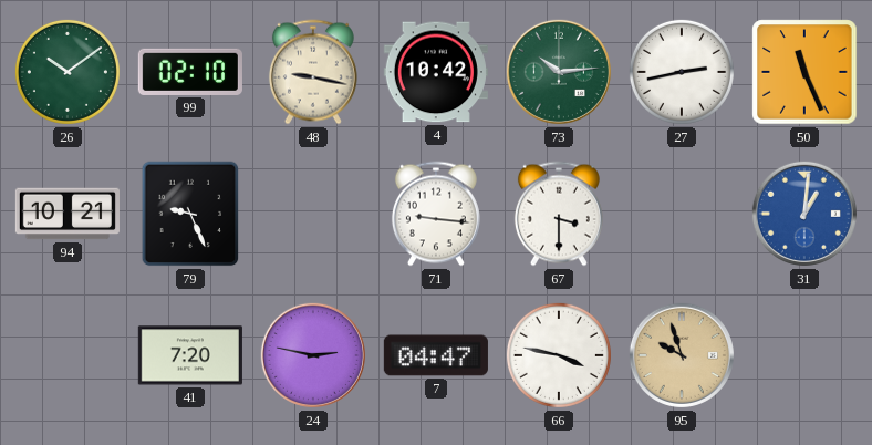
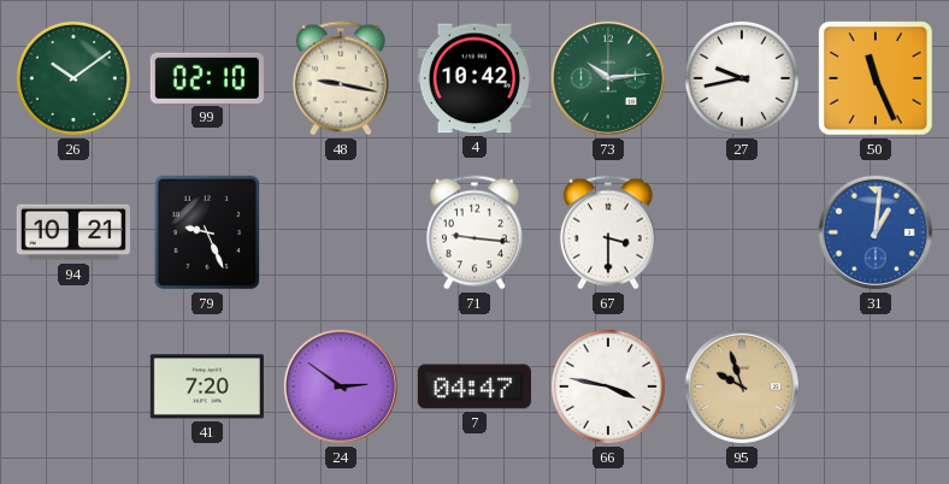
27: 2:43 -> 9:43
24: 2:47 -> 2:51
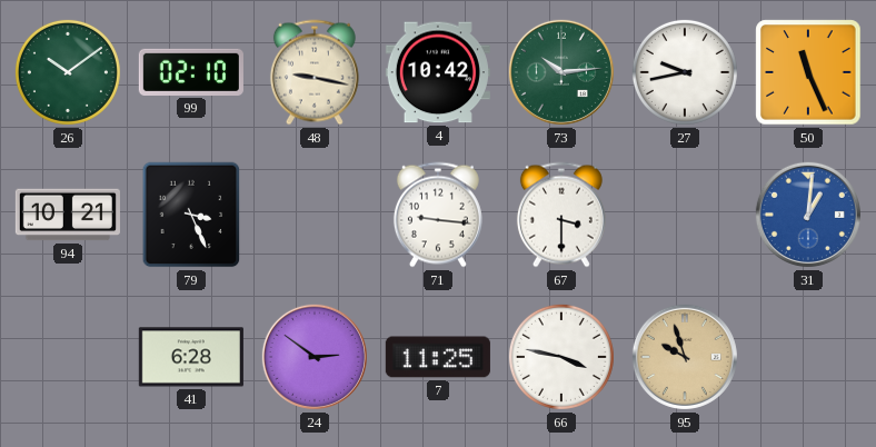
79: 9:26 -> 3:26
41: 7:20 -> 6:28
7: 04:47 -> 11:25
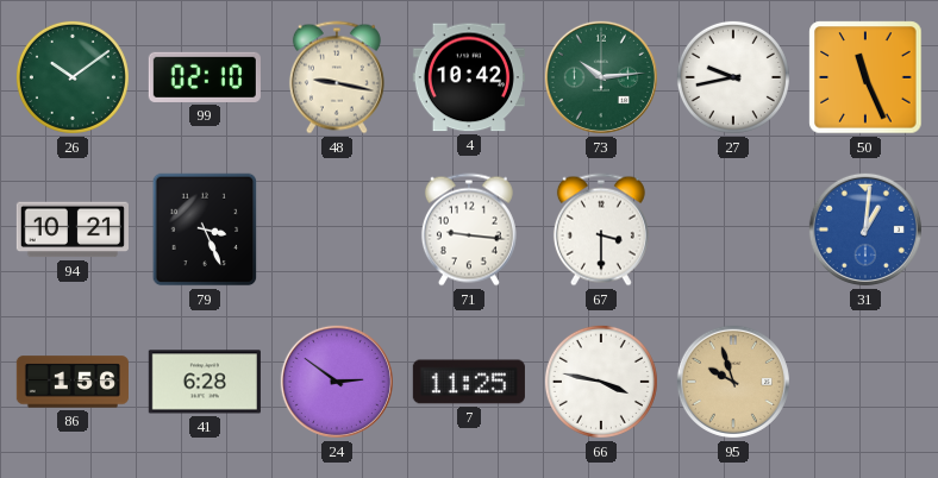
86: none -> 1:56
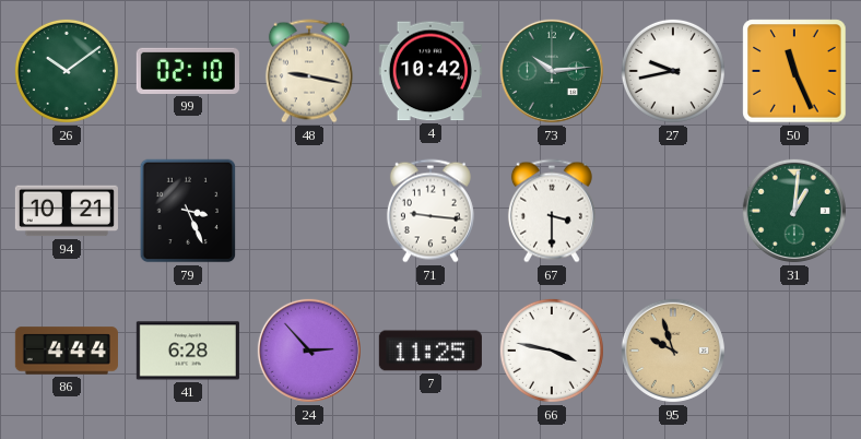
31 dial: blue -> green
86: 1:56 -> 4:44
24: 2:51 -> 2:53
